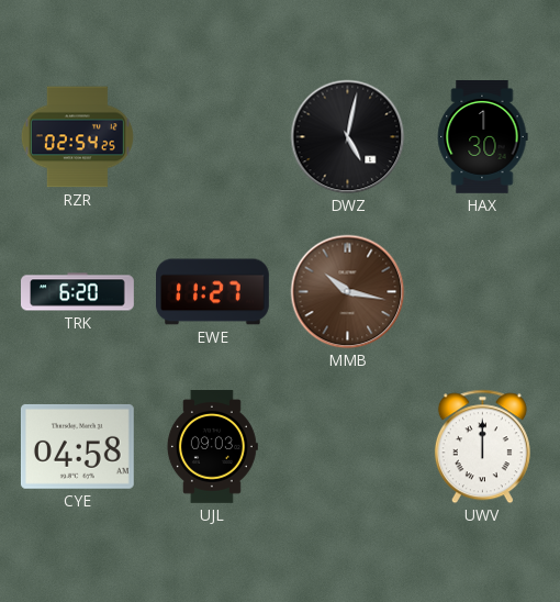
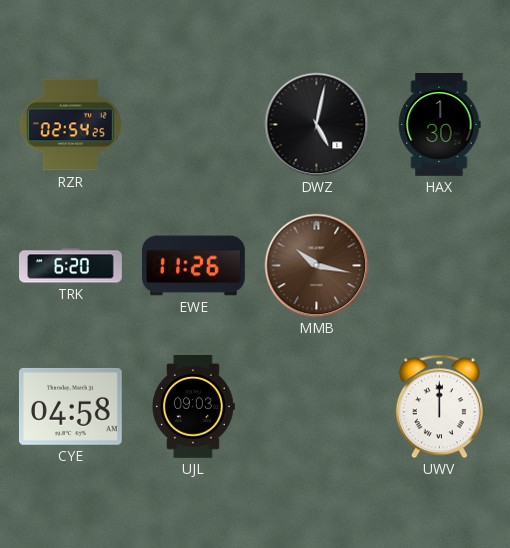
EWE: 11:27 -> 11:26
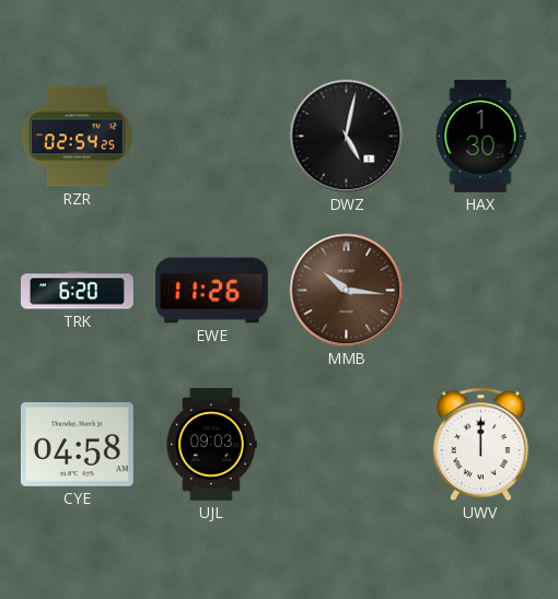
MMB: 10:17 -> 10:16
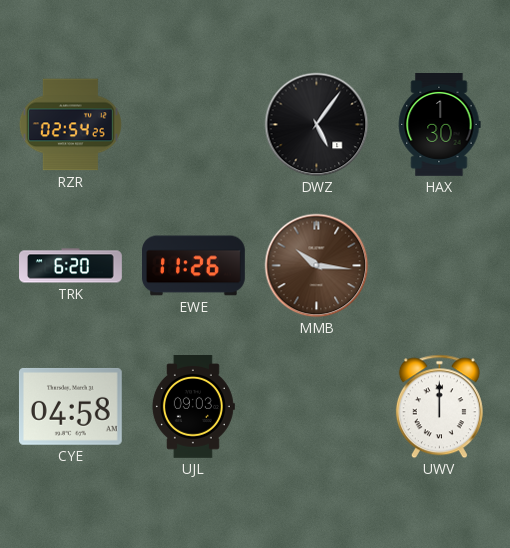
DWZ: 5:02 -> 5:06
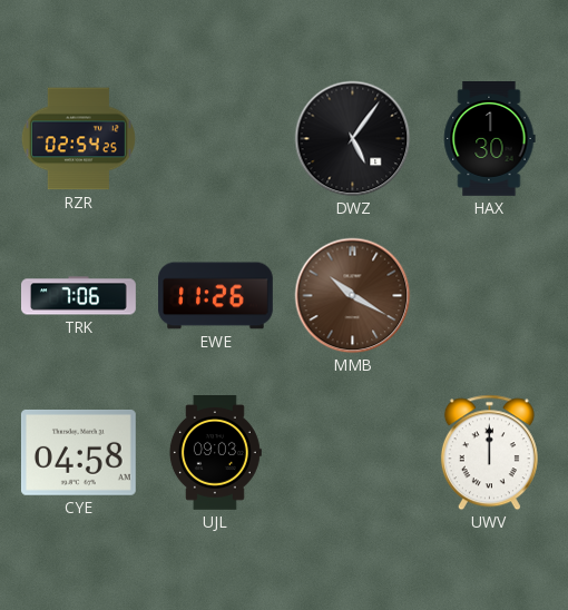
TRK: 6:20 -> 7:06
MMB: 10:16 -> 10:20
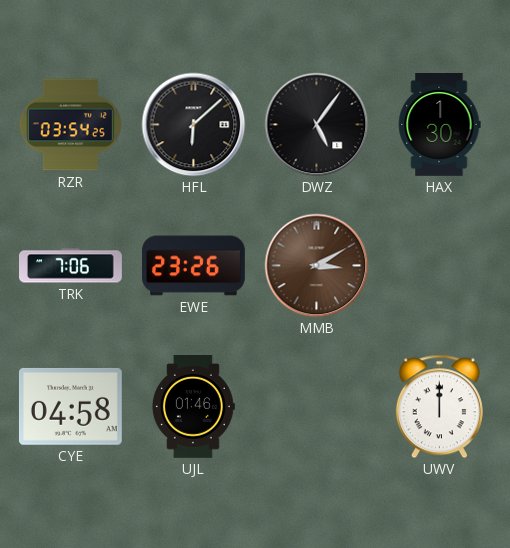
RZR: 02:54 -> 03:54
HFL: none -> 6:08
EWE: 11:26 -> 23:26
MMB: 10:20 -> 3:10
UJL: 09:03 -> 01:46
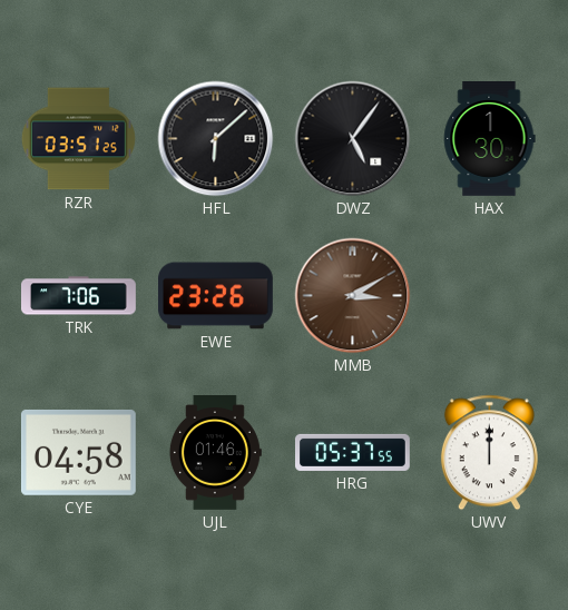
RZR: 03:54 -> 03:51
HRG: none -> 05:37
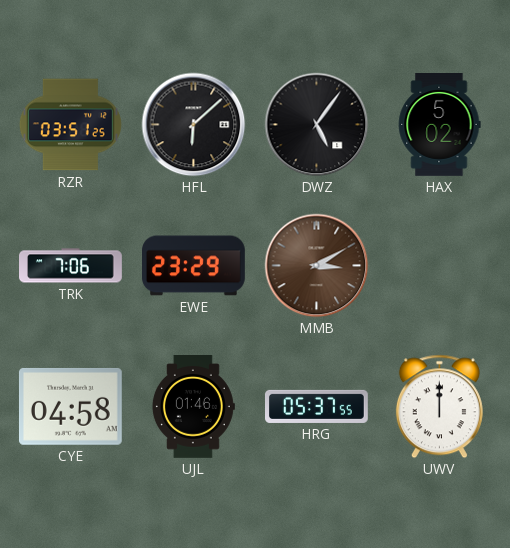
HAX: 1:30 -> 5:02
EWE: 23:26 -> 23:29
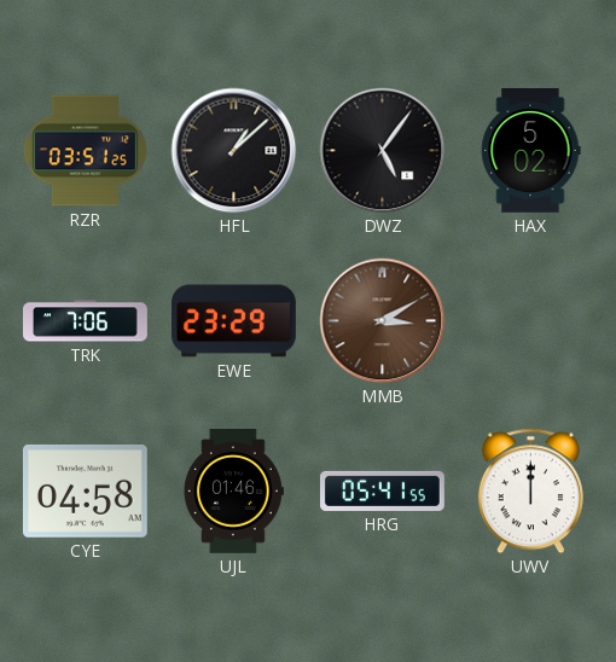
HFL: 6:08 -> 1:08
HRG: 05:37 -> 05:41
